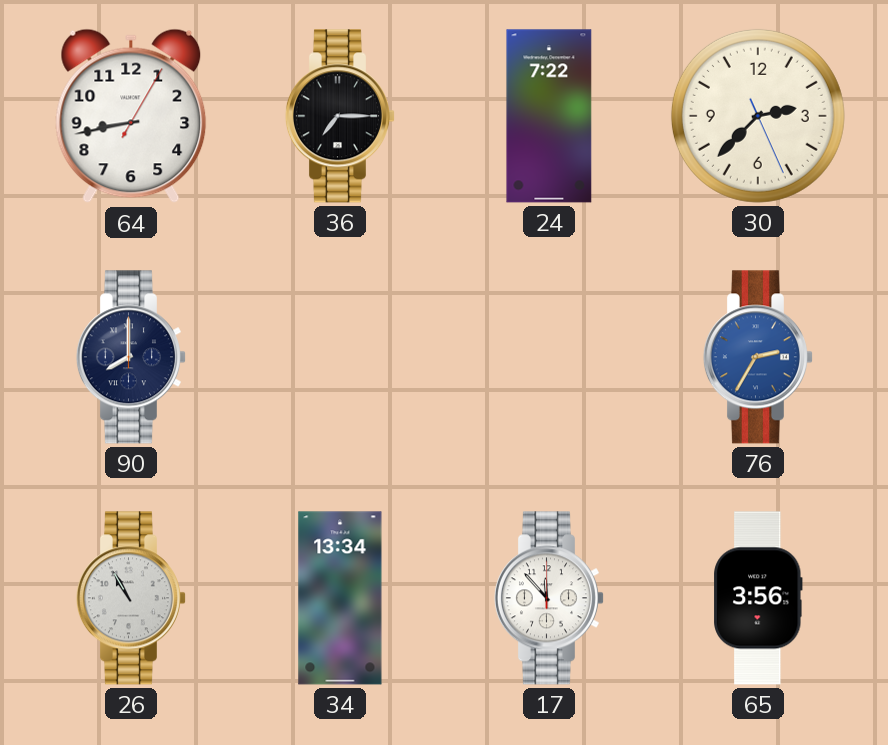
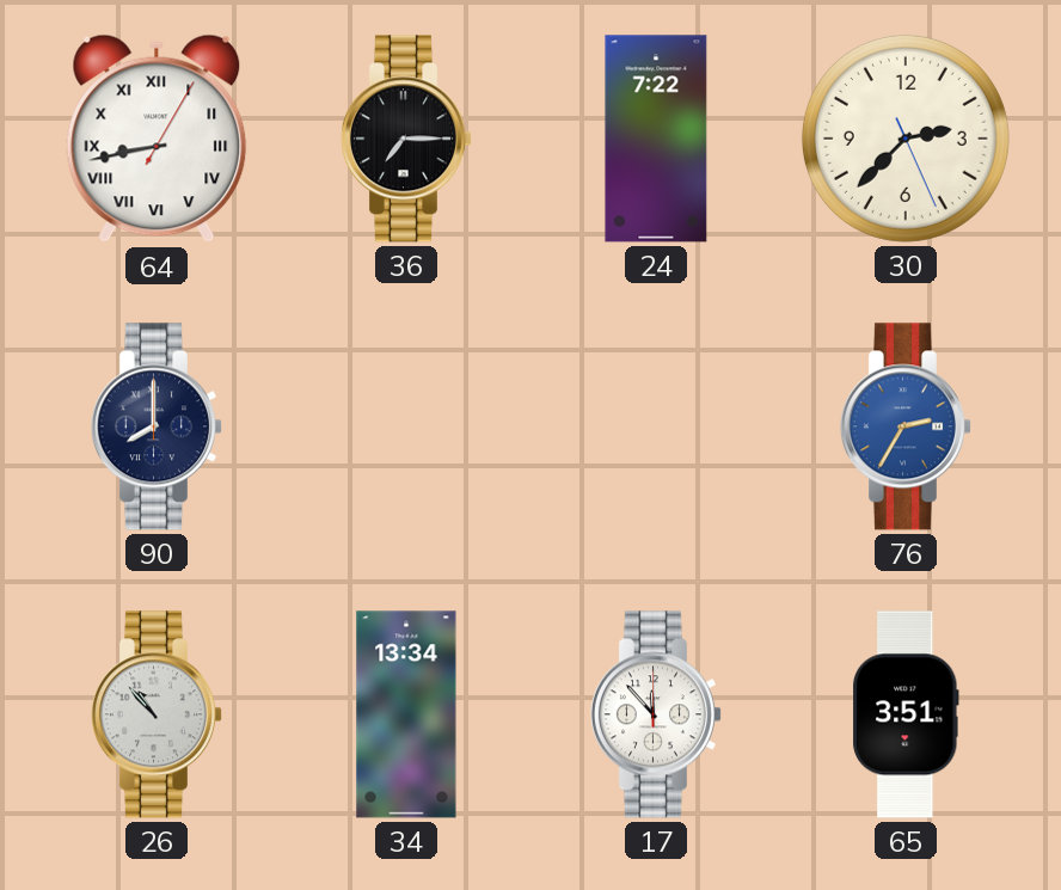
64 numerals: Arabic -> Roman
26: 10:55 -> 10:53
65: 3:56 -> 3:51
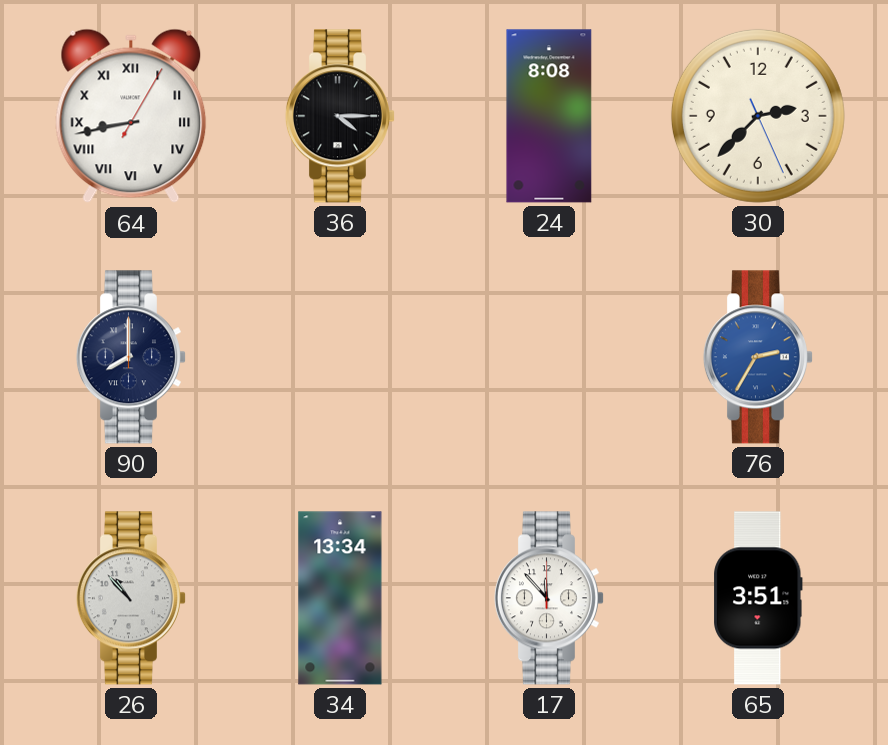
36: 7:15 -> 4:15
24: 7:22 -> 8:08
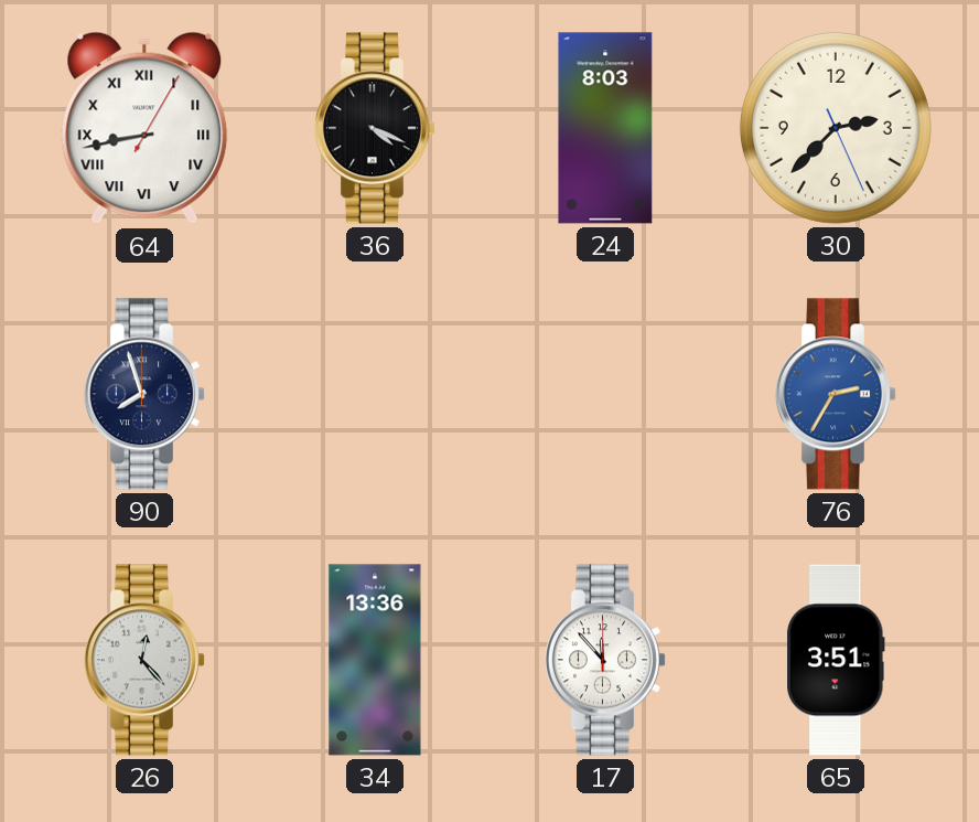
36: 4:15 -> 4:19
24: 8:08 -> 8:03
90: 8:00 -> 7:57
26: 10:53 -> 12:23
34: 13:34 -> 13:36
